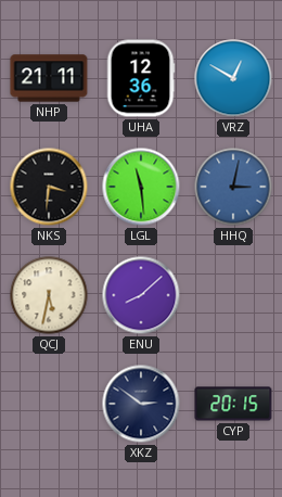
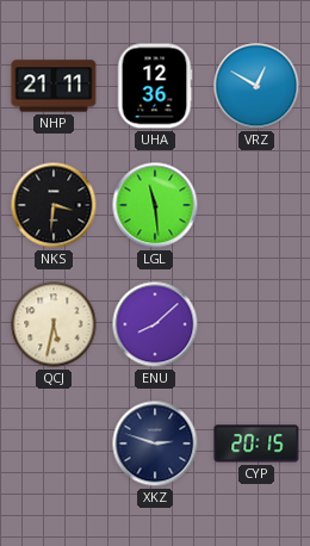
HHQ: 3:02 -> none
XKZ: 2:51 -> 2:48
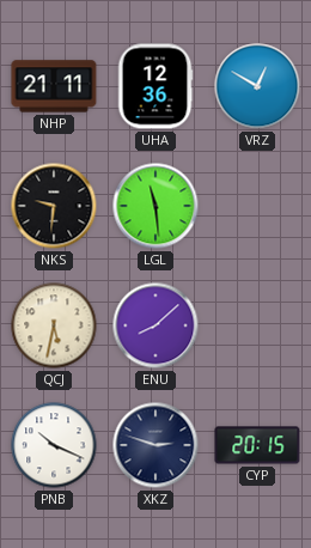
NKS: 3:31 -> 9:31
PNB: none -> 10:19
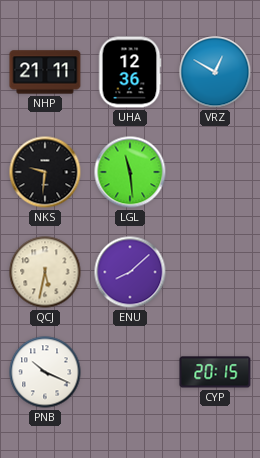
XKZ: 2:48 -> none
